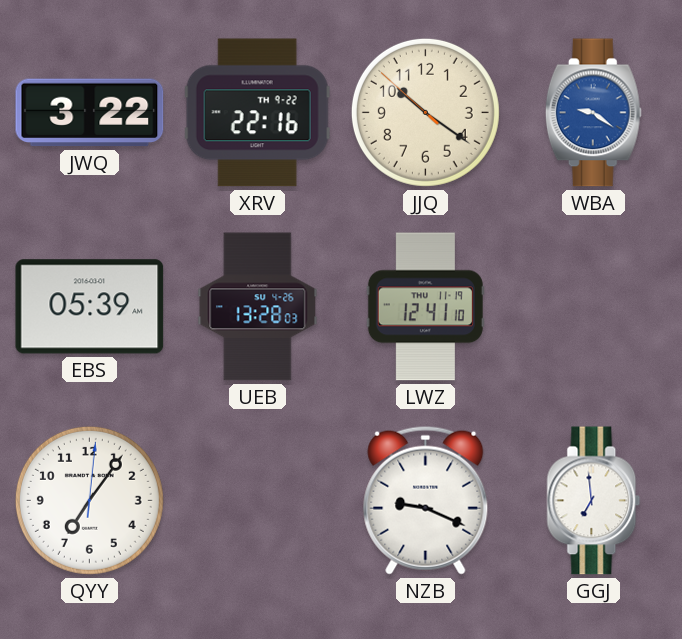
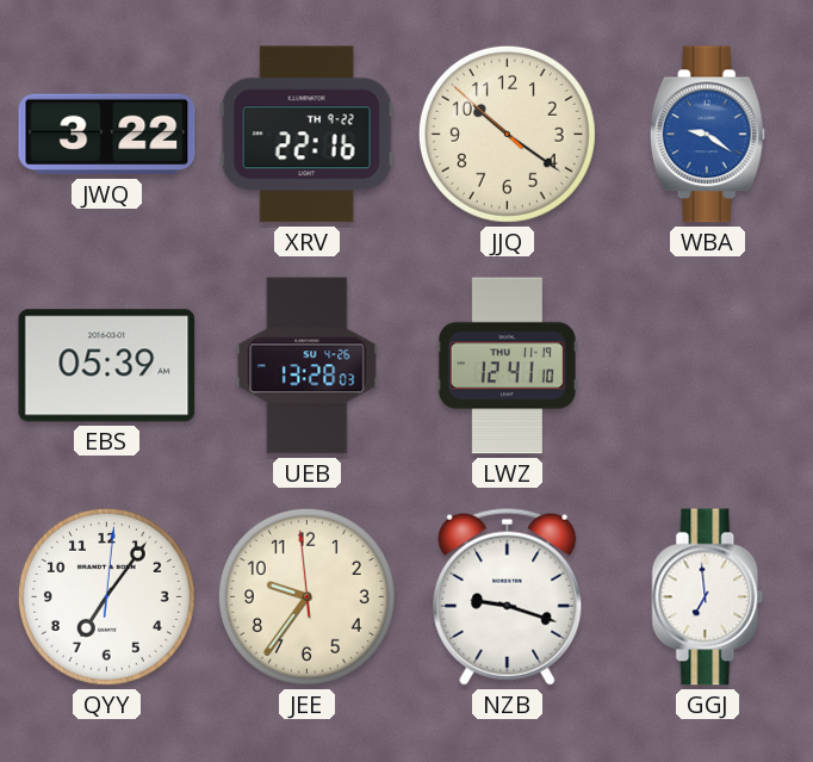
JEE: none -> 9:35
NZB: 9:19 -> 9:18
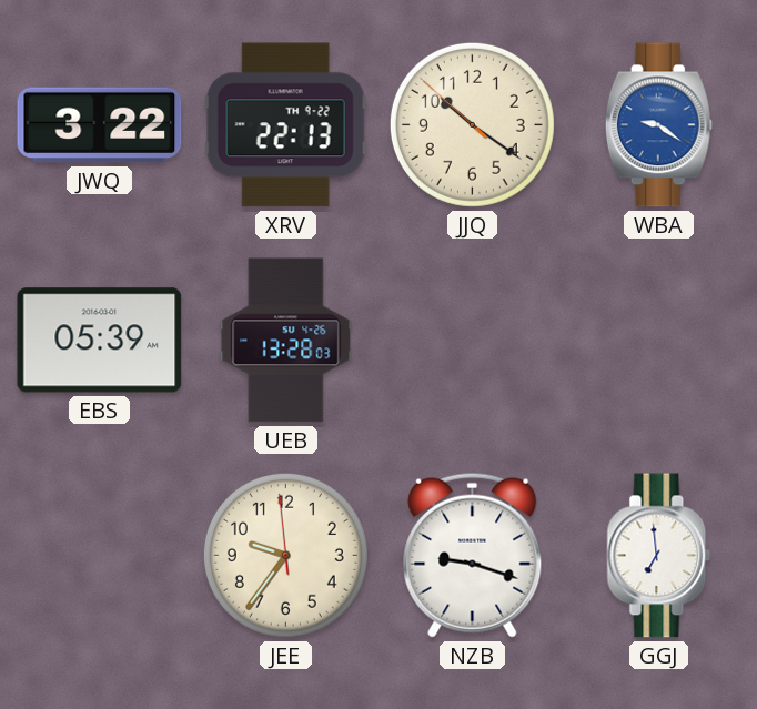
XRV: 22:16 -> 22:13
LWZ: 12:41 -> none
QYY: 7:06 -> none
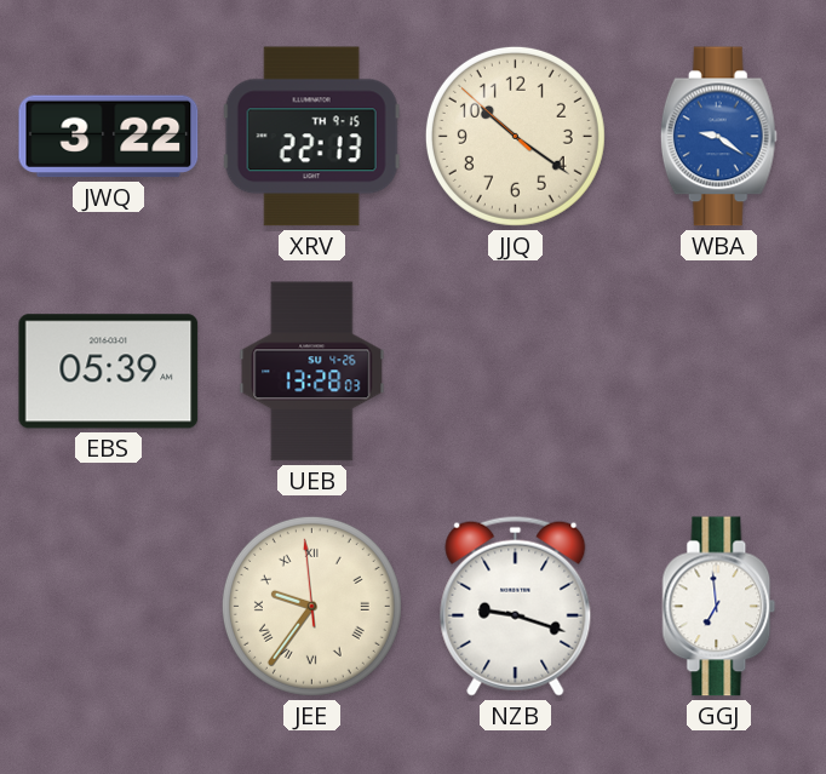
XRV date: TH 9-22 -> TH 9-15
JEE numerals: Arabic -> Roman
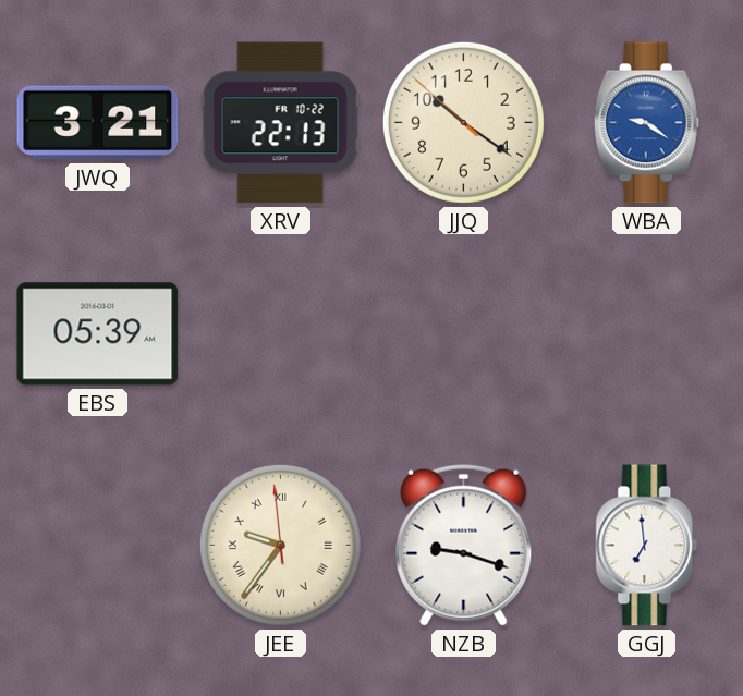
JWQ: 3:22 -> 3:21
XRV date: TH 9-15 -> FR 10-22
UEB: 13:28 -> none
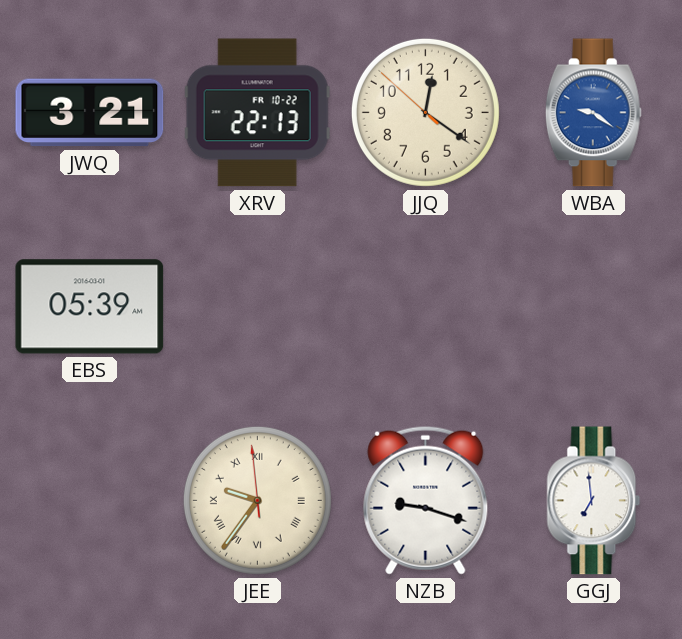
JJQ: 10:20 -> 12:20
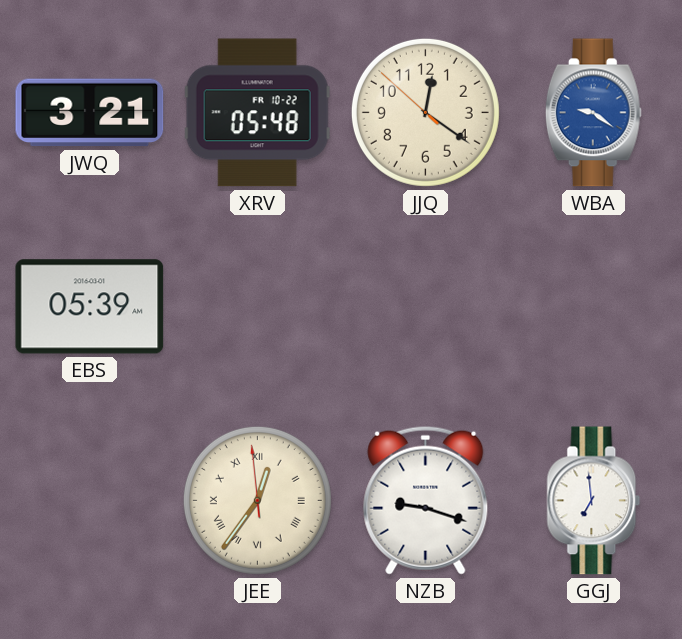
XRV: 22:13 -> 05:48
JEE: 9:35 -> 12:35
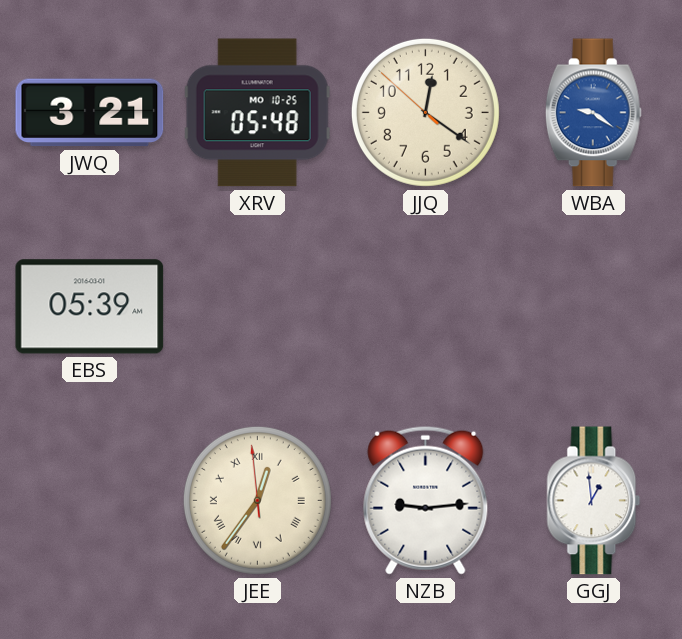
XRV date: FR 10-22 -> MO 10-25
NZB: 9:18 -> 9:14
GGJ: 6:59 -> 12:59
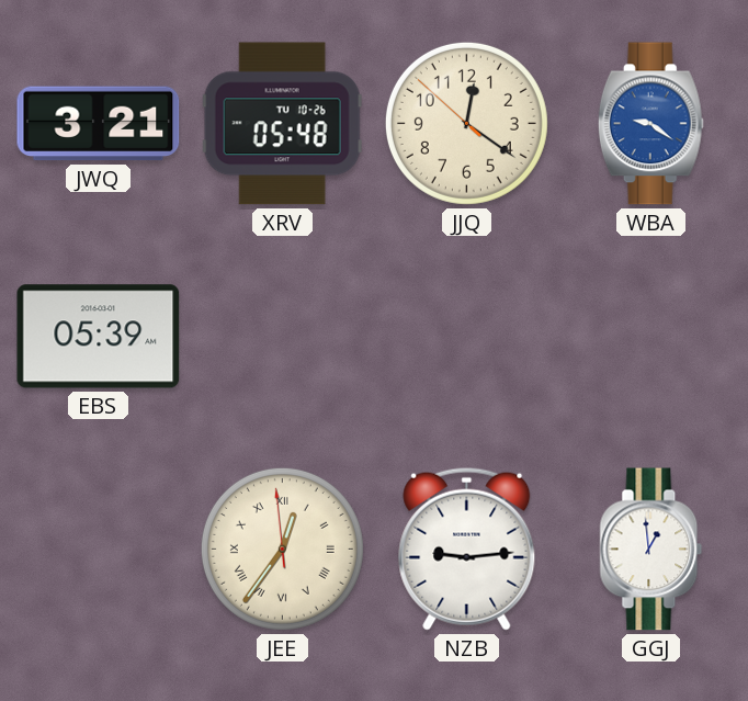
XRV date: MO 10-25 -> TU 10-26
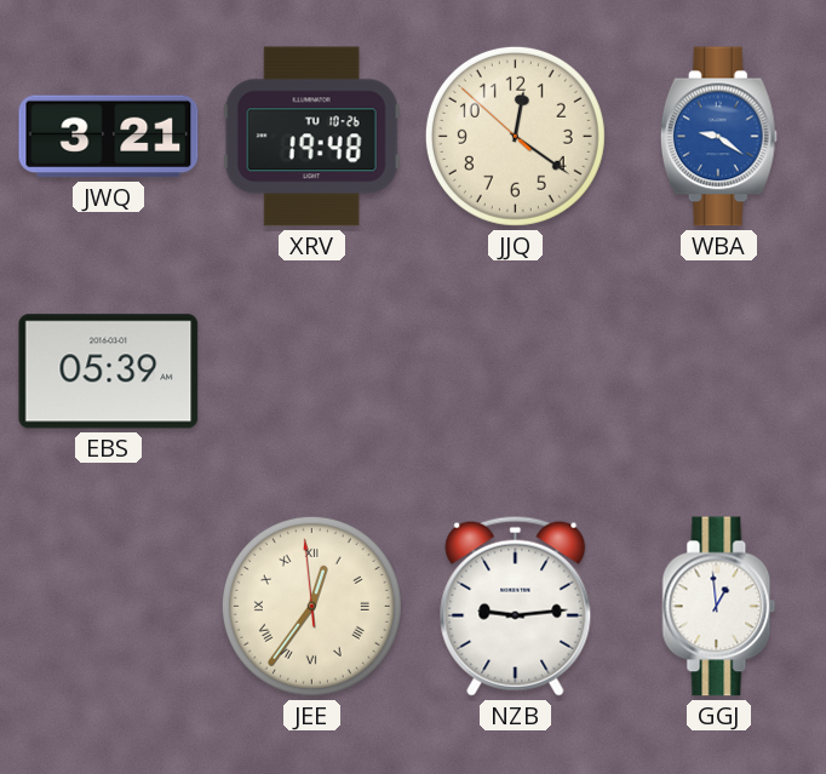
XRV: 05:48 -> 19:48
